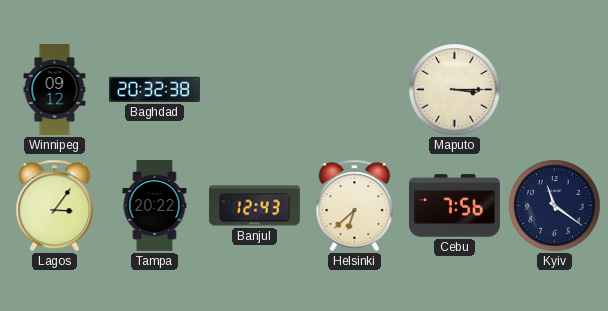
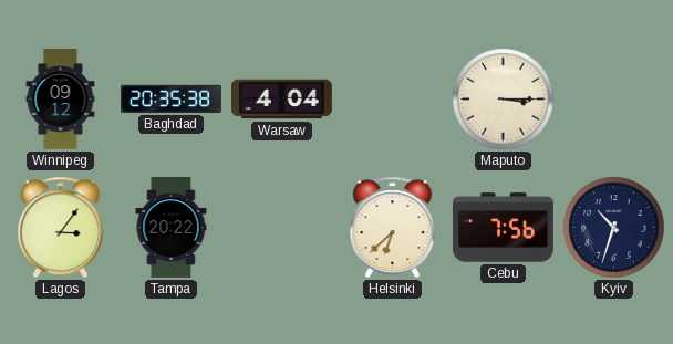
Baghdad: 20:32 -> 20:35
Warsaw: none -> 4:04
Banjul: 12:43 -> none
Kyiv: 11:21 -> 10:33
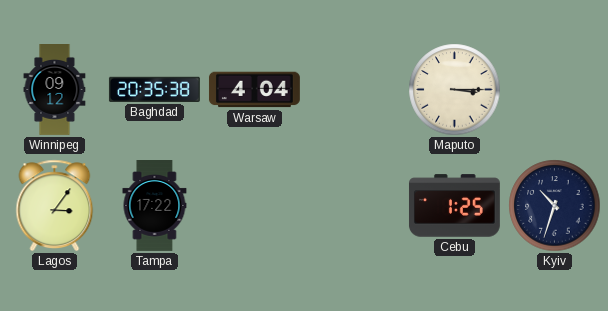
Tampa: 20:22 -> 17:22
Helsinki: 6:38 -> none
Cebu: 7:56 -> 1:25
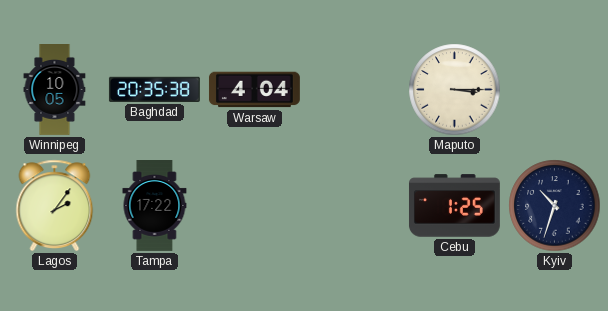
Winnipeg: 09:12 -> 10:05
Lagos: 3:06 -> 2:06
